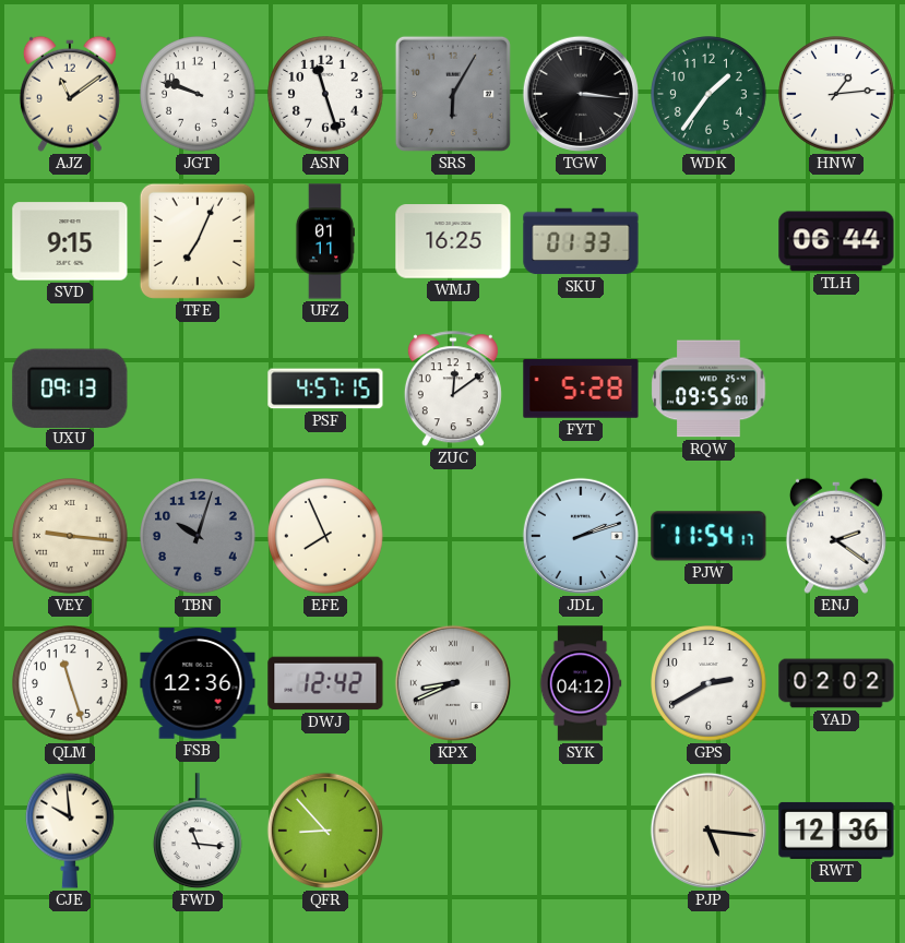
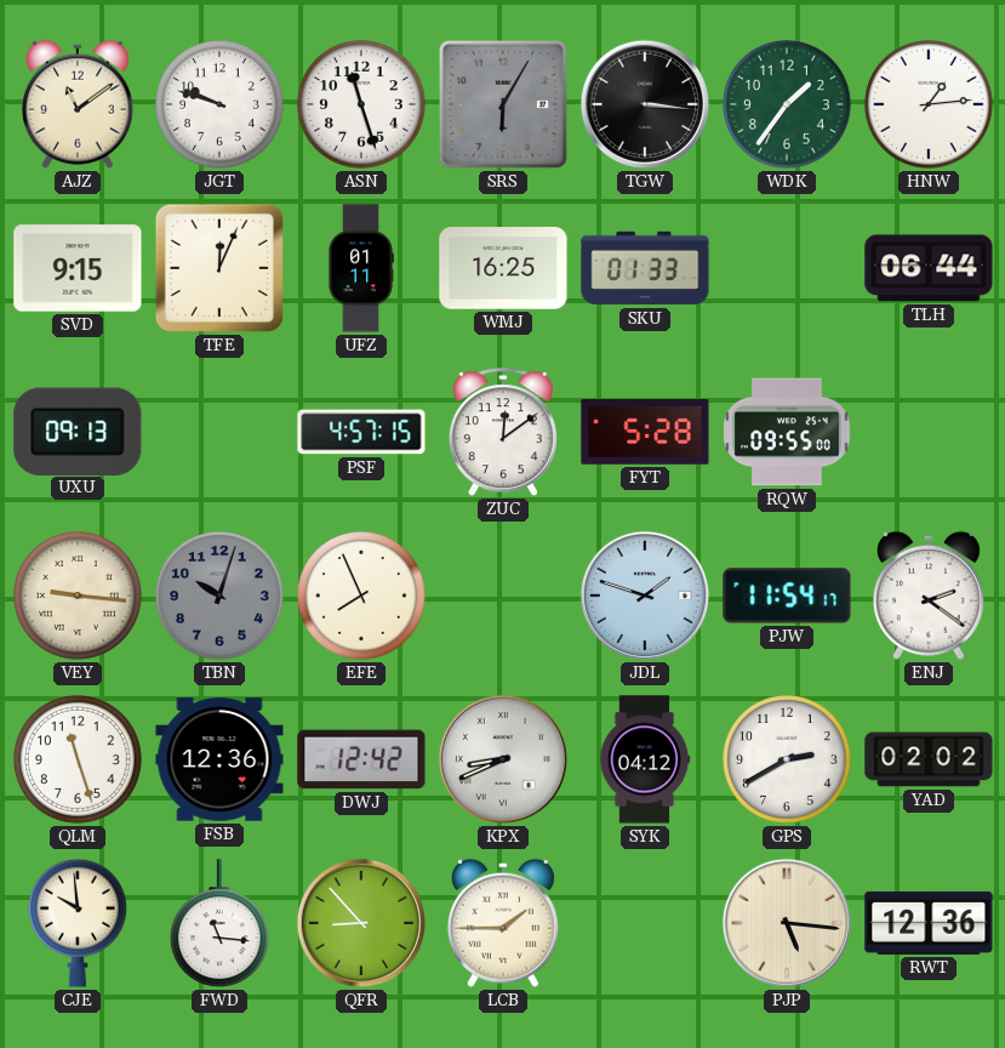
TFE: 7:04 -> 12:04
JDL: 2:12 -> 1:48
LCB: none -> 1:45
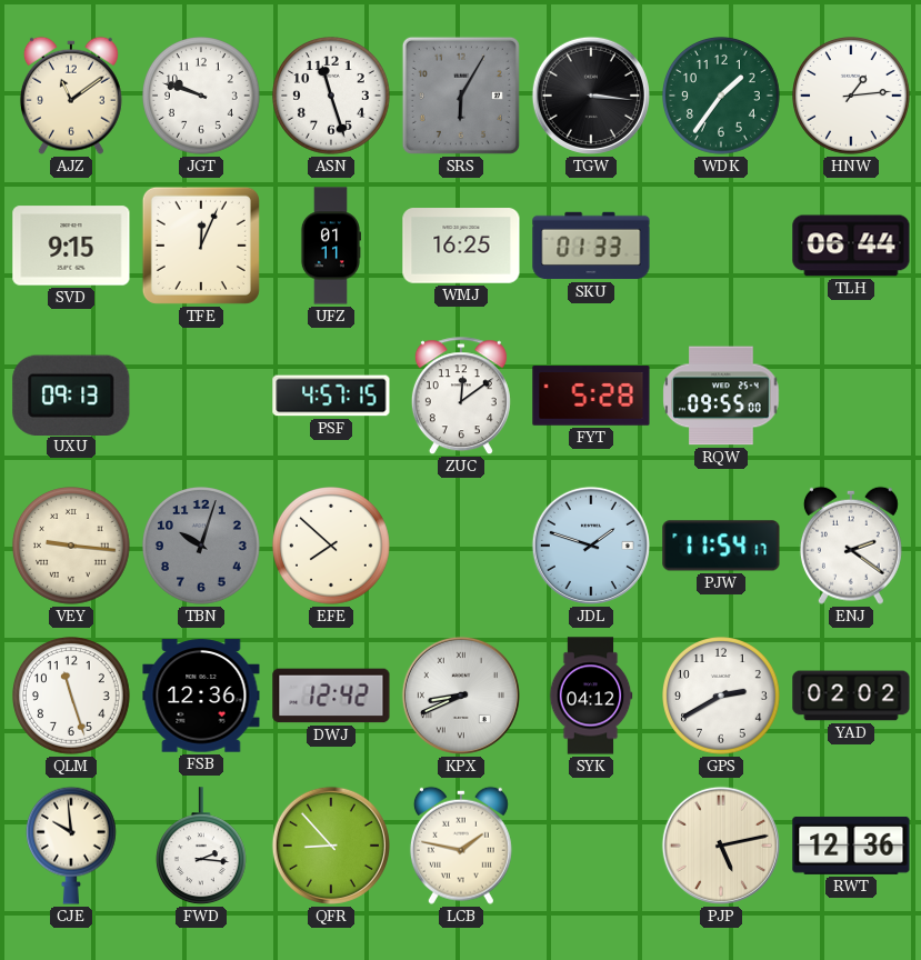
EFE: 7:56 -> 7:52
FWD: 11:16 -> 2:16
LCB: 1:45 -> 1:47
PJP: 5:16 -> 5:13
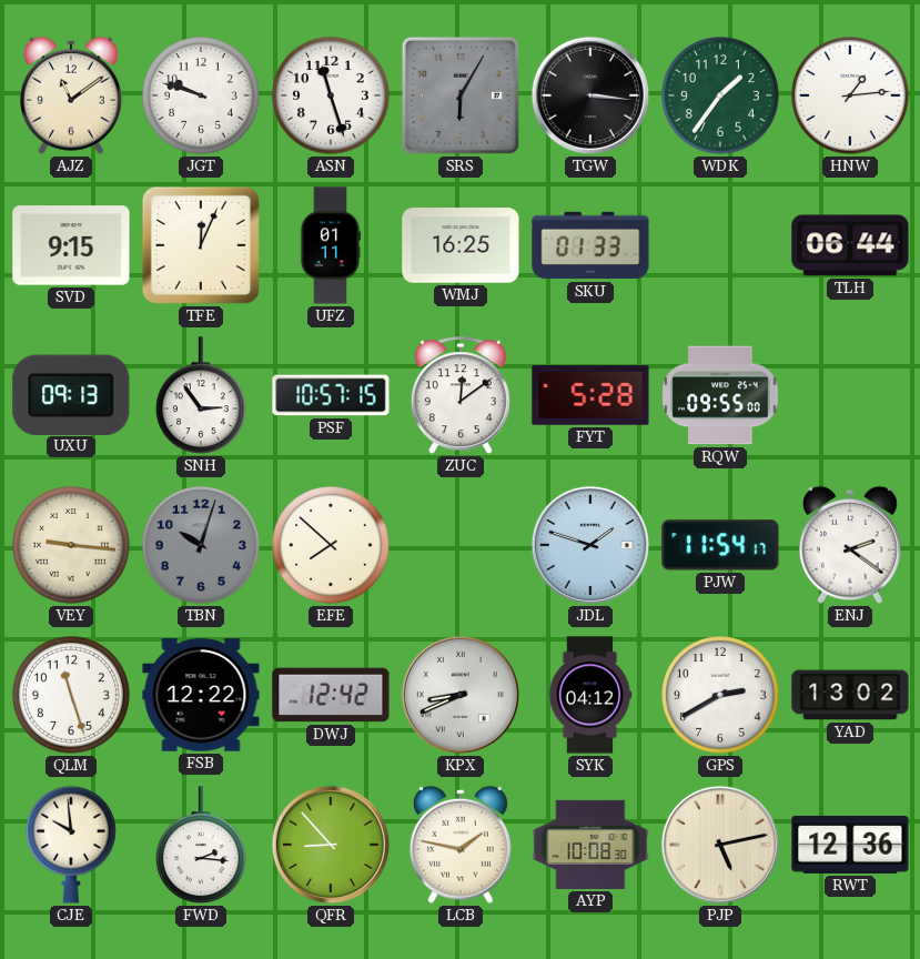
SNH: none -> 2:54
PSF: 4:57 -> 10:57
FSB: 12:36 -> 12:22
YAD: 02:02 -> 13:02
AYP: none -> 10:08
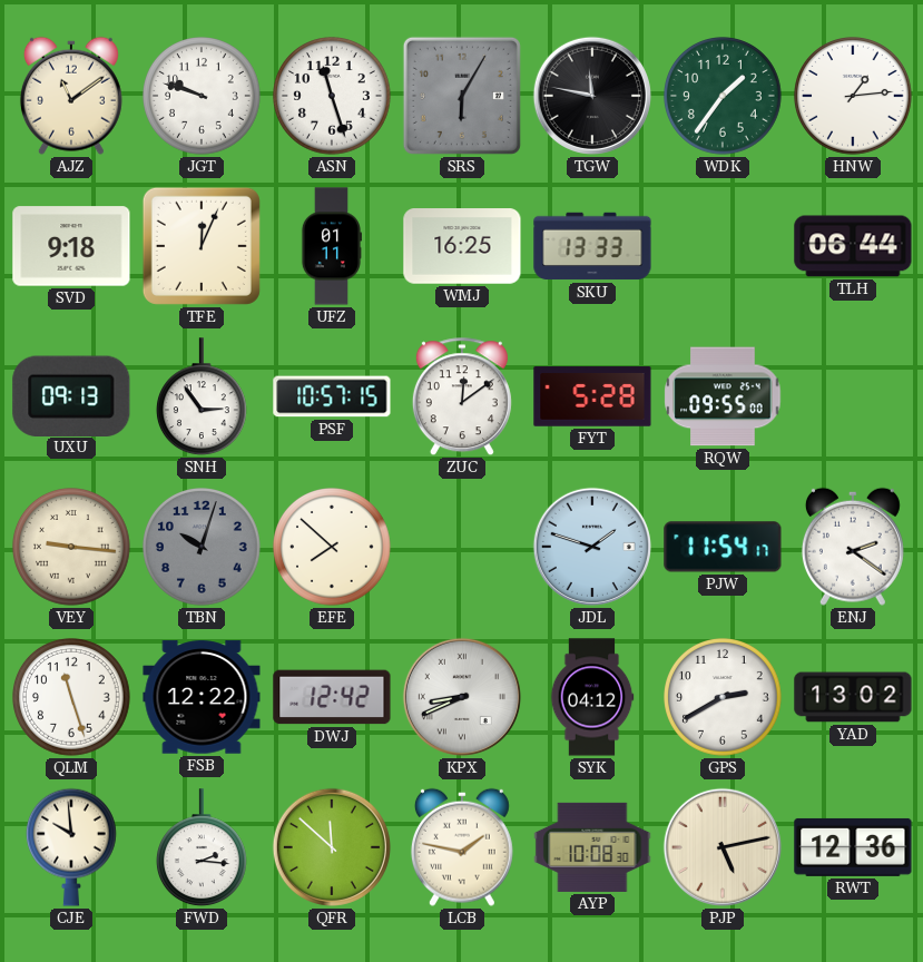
TGW: 3:16 -> 11:47
SVD: 9:15 -> 9:18
SKU: 01:33 -> 13:33
QFR: 8:53 -> 11:52
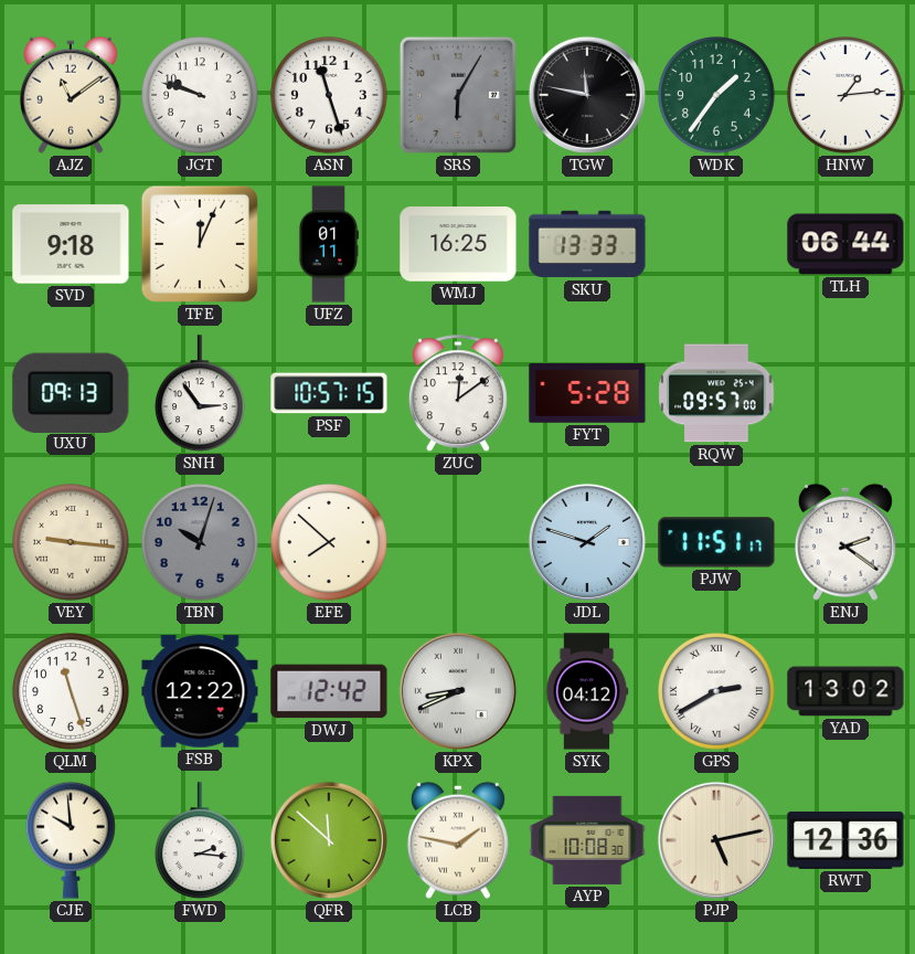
RQW: 09:55 -> 09:57
PJW: 11:54 -> 11:51
GPS numerals: Arabic -> Roman
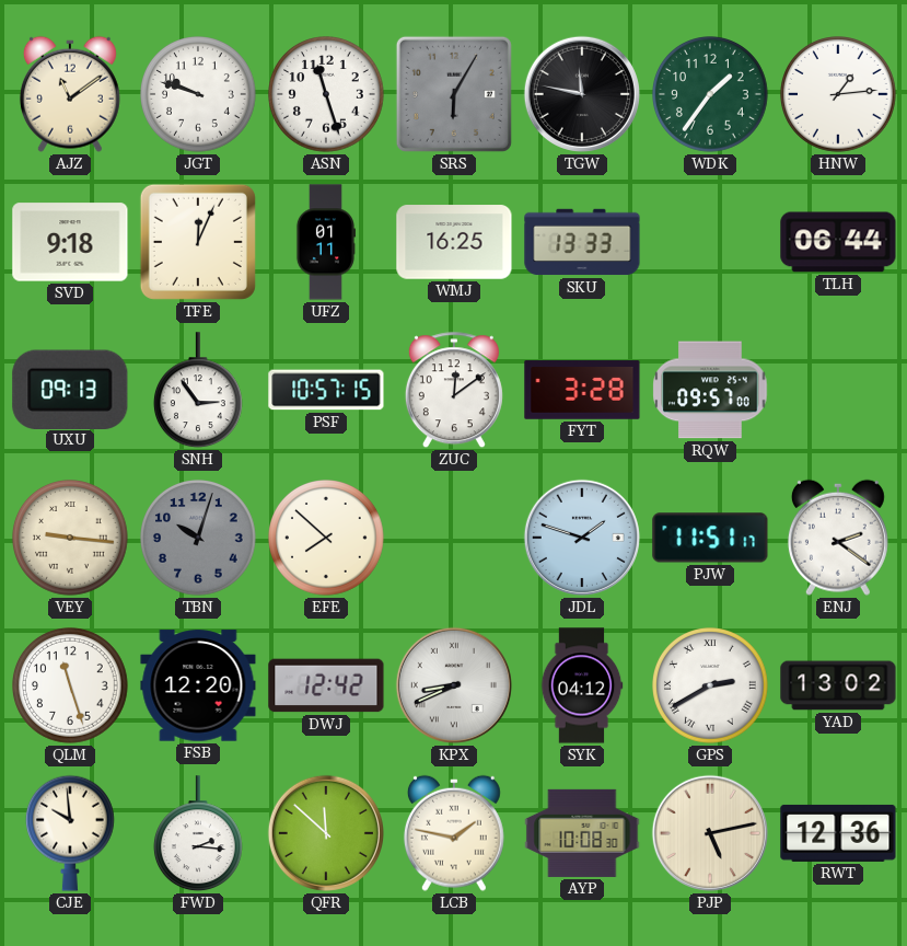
FYT: 5:28 -> 3:28
FSB: 12:22 -> 12:20
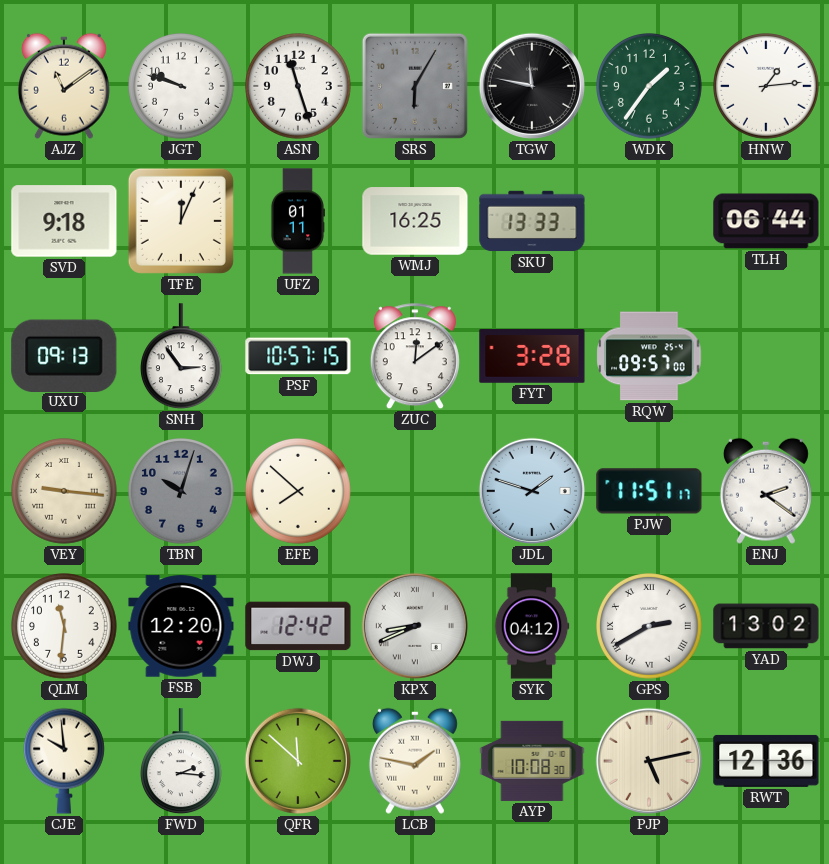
QLM: 11:27 -> 11:31
